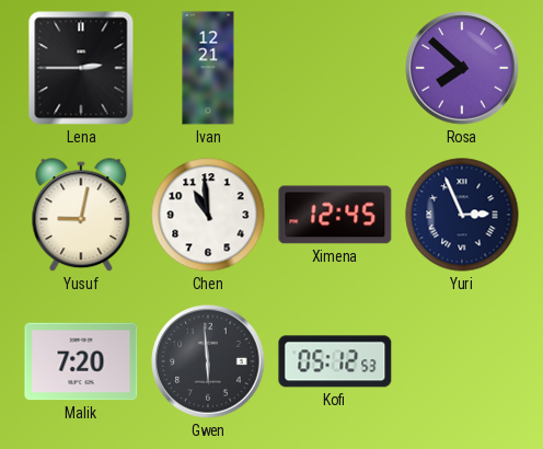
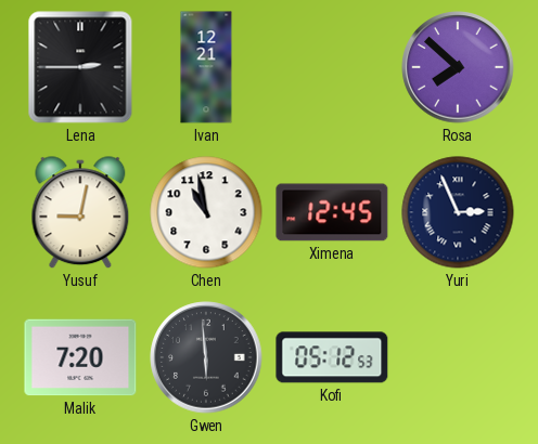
Chen: 10:59 -> 10:58
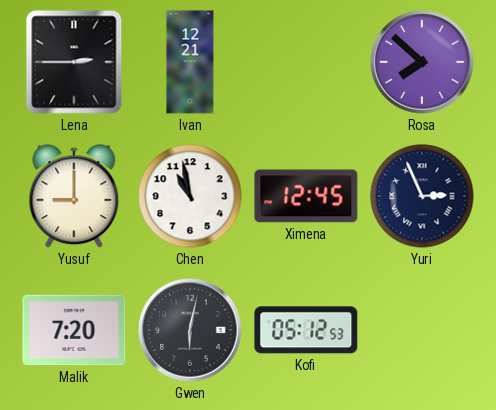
Yusuf: 9:02 -> 9:00
Gwen: 5:59 -> 6:02
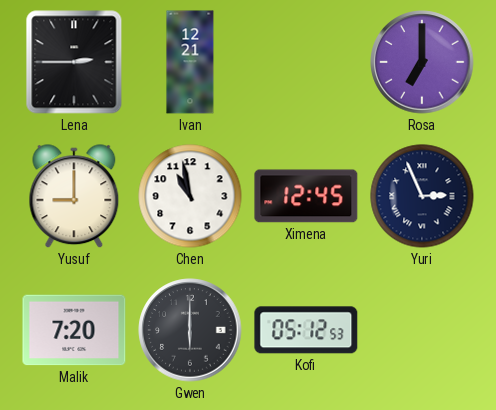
Rosa: 7:52 -> 7:00
Gwen: 6:02 -> 6:00
